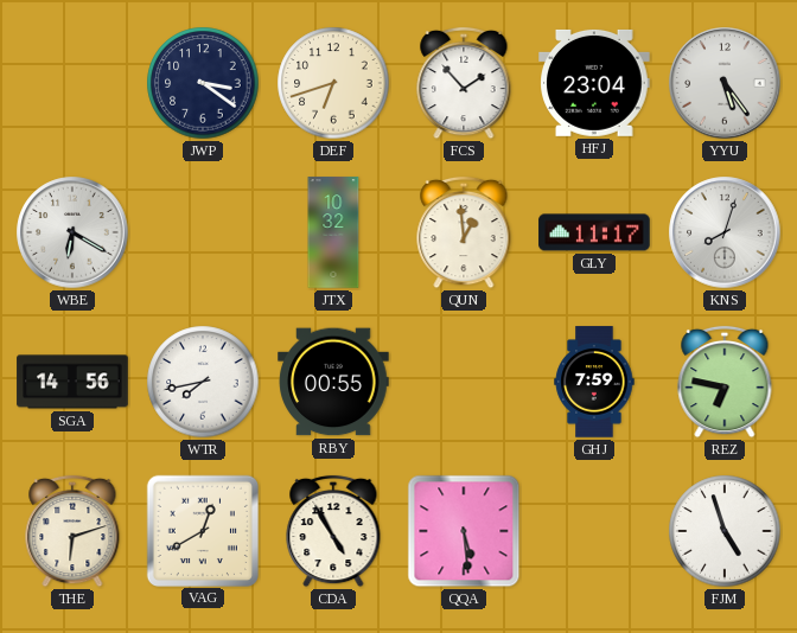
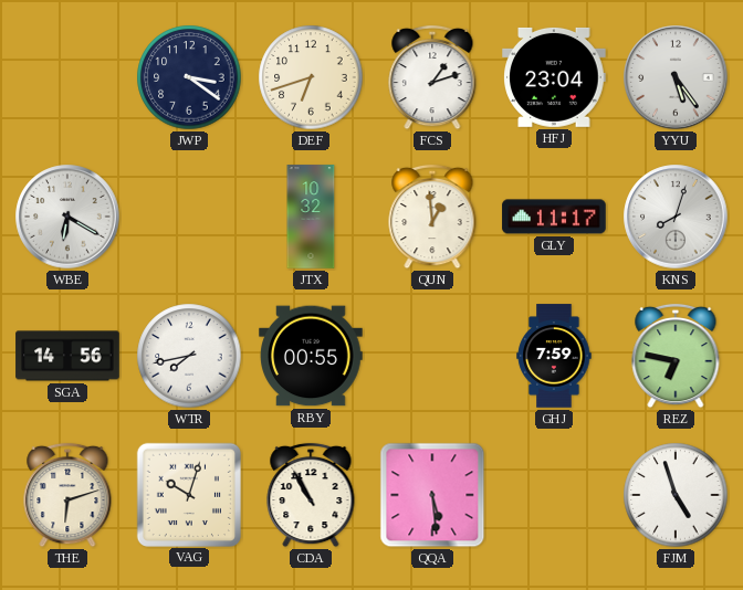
FCS: 1:53 -> 1:12
VAG: 12:40 -> 10:03
CDA: 4:55 -> 10:55
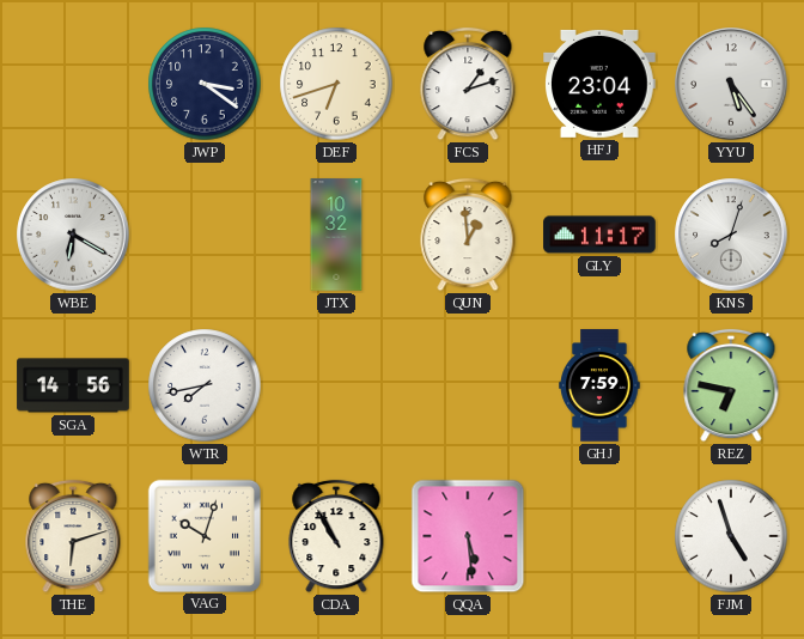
RBY: 00:55 -> none
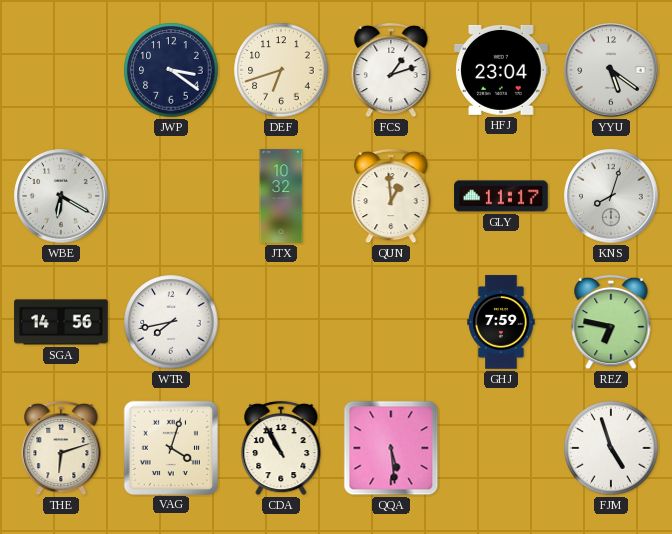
YYU: 5:24 -> 5:21
VAG: 10:03 -> 4:03
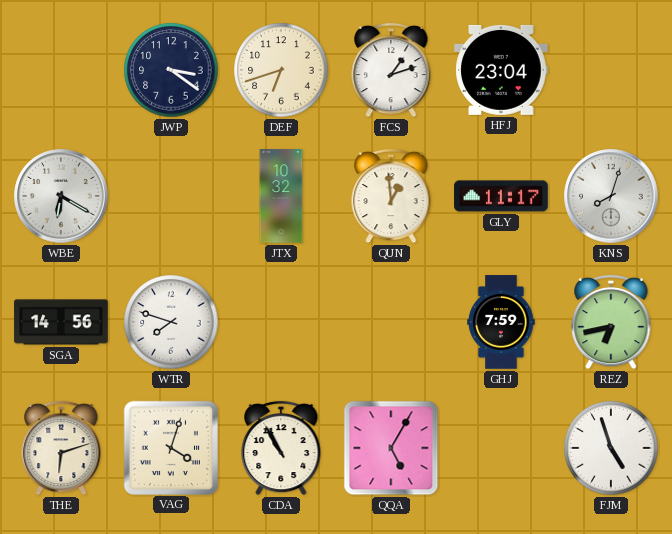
YYU: 5:21 -> none
WTR: 7:43 -> 7:48
REZ: 6:47 -> 6:43
QQA: 5:29 -> 5:05
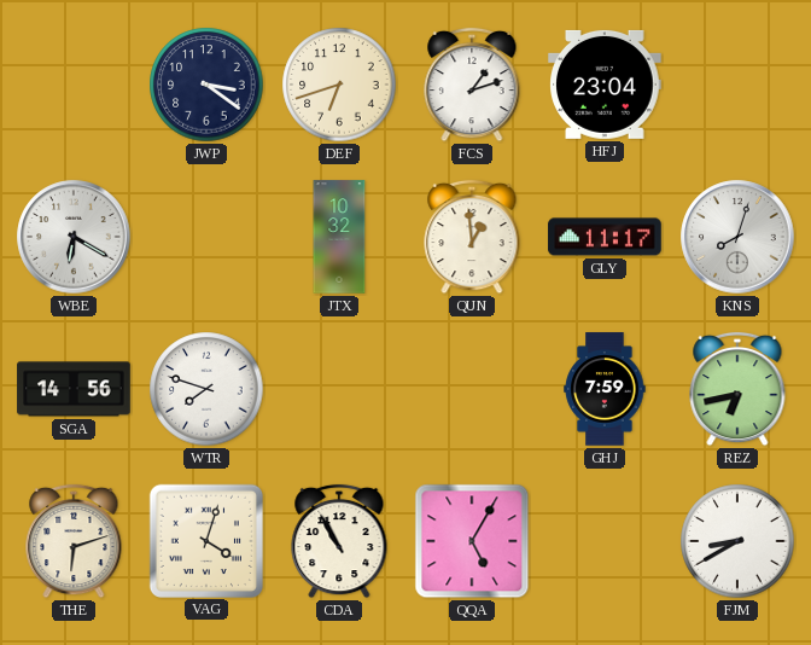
FJM: 4:57 -> 8:40
